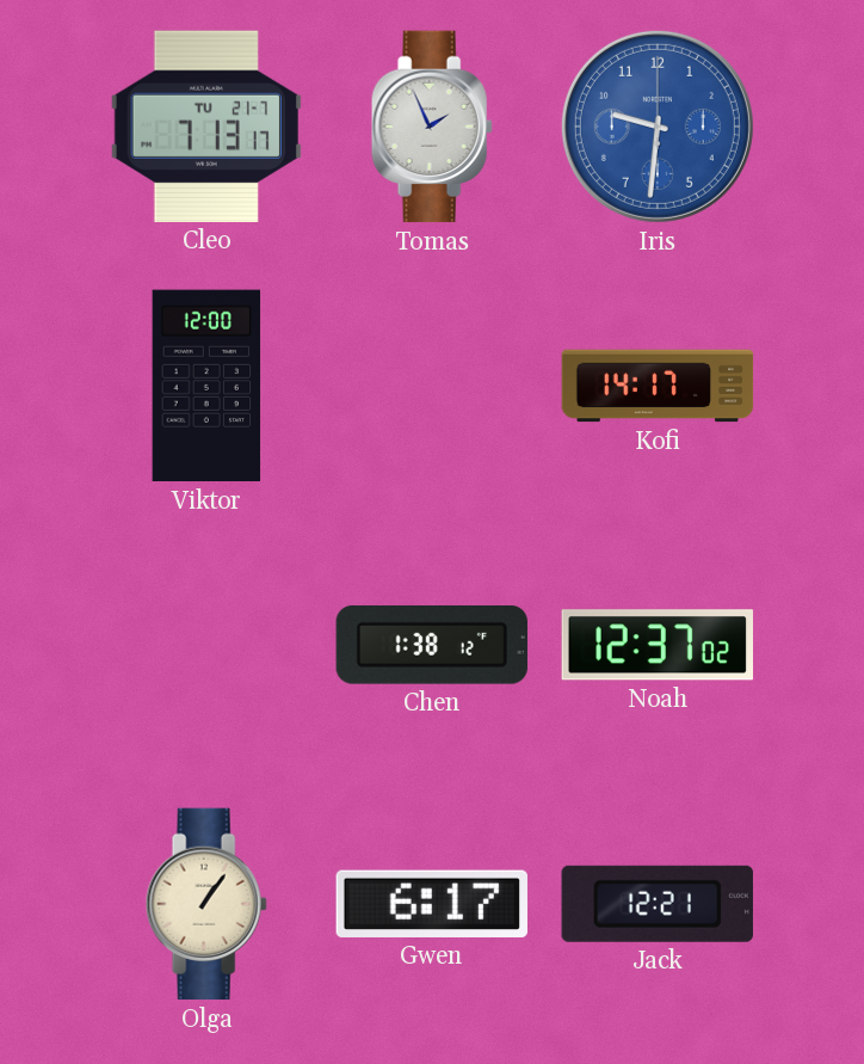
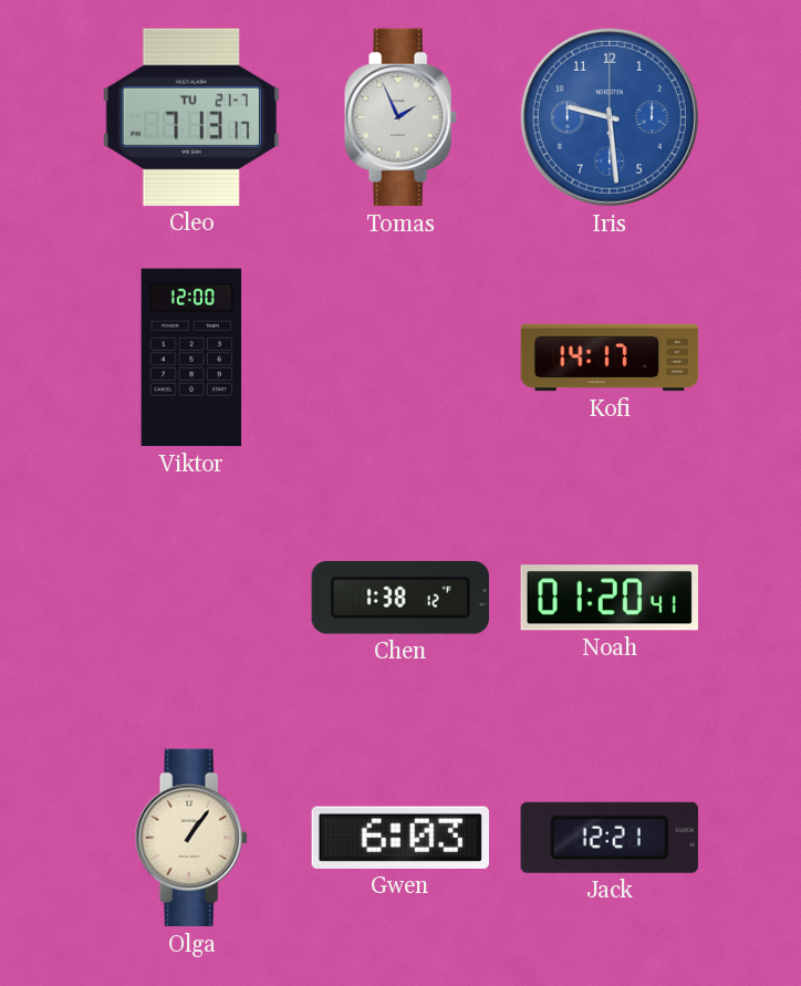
Iris: 9:31 -> 9:29
Noah: 12:37 -> 01:20
Gwen: 6:17 -> 6:03
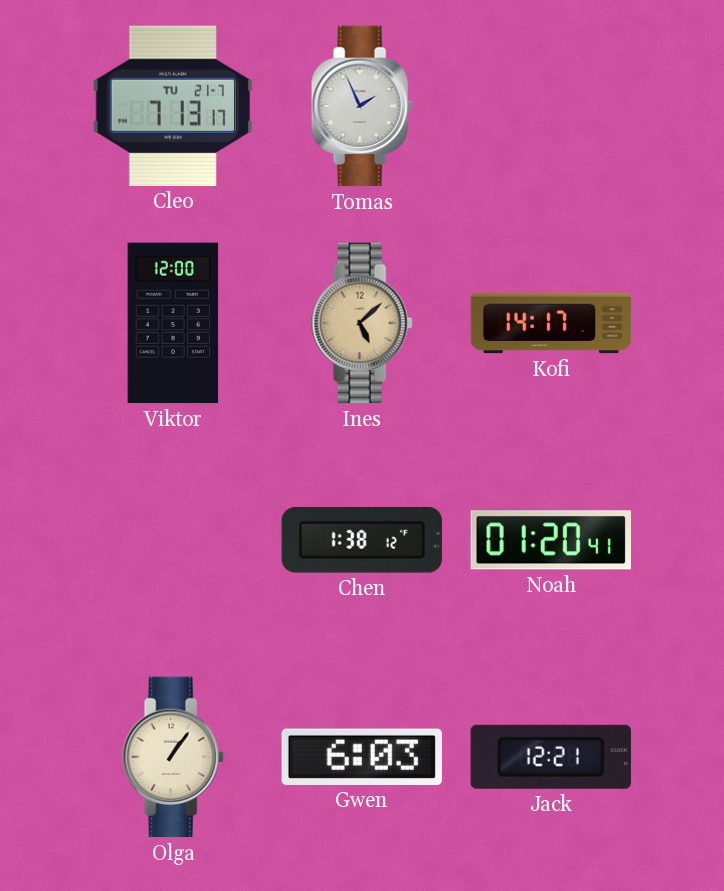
Iris: 9:29 -> none
Ines: none -> 5:08
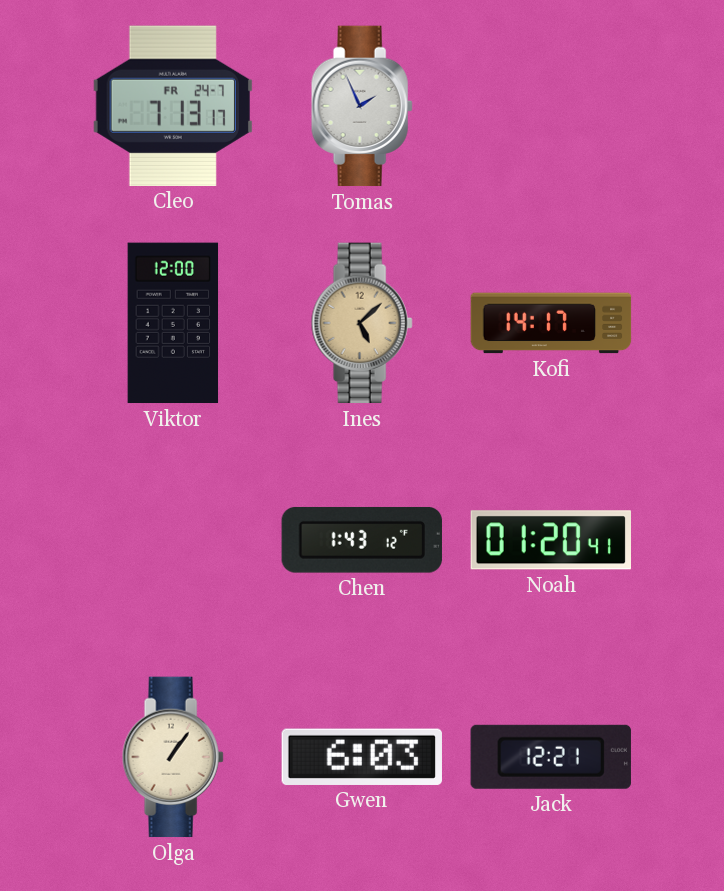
Cleo date: TU 21-7 -> FR 24-7
Chen: 1:38 -> 1:43
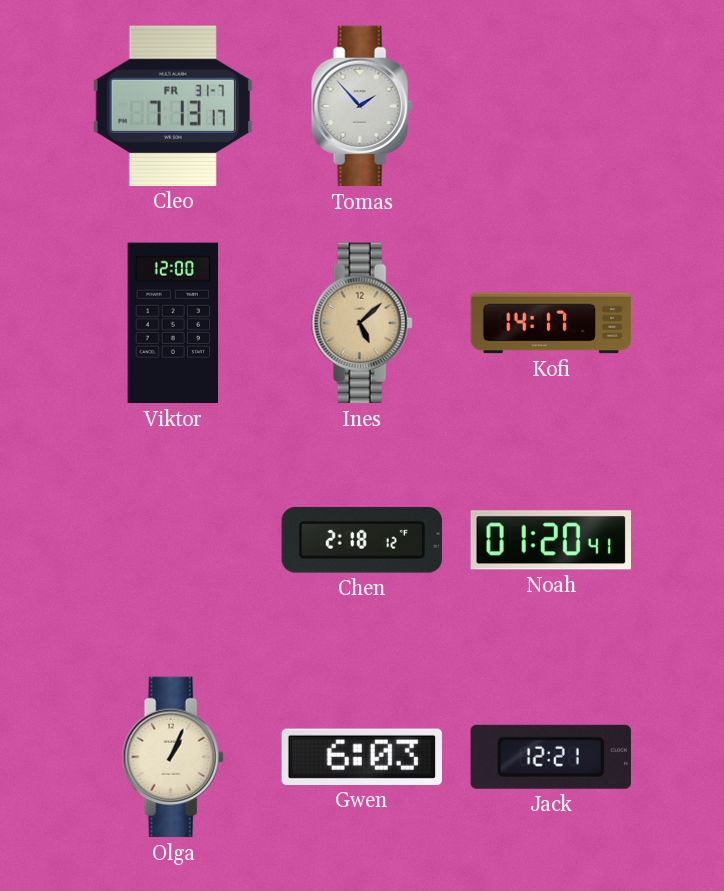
Cleo date: FR 24-7 -> FR 31-7
Tomas: 1:56 -> 1:53
Chen: 1:43 -> 2:18
Olga: 1:06 -> 1:04
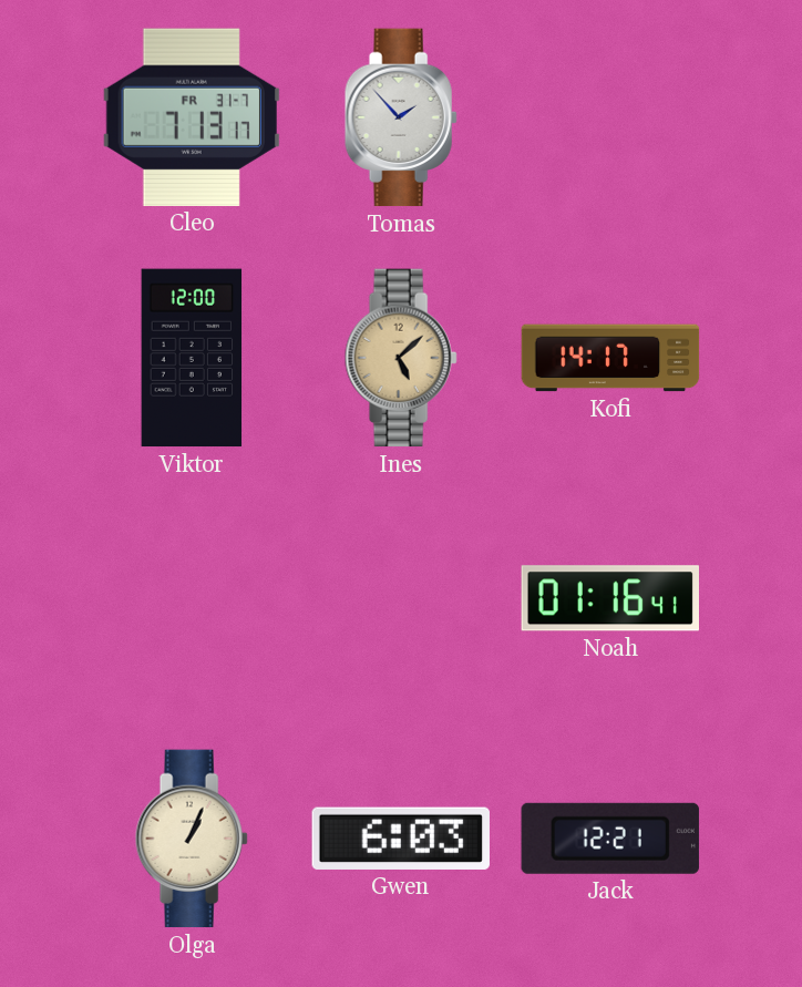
Chen: 2:18 -> none
Noah: 01:20 -> 01:16
